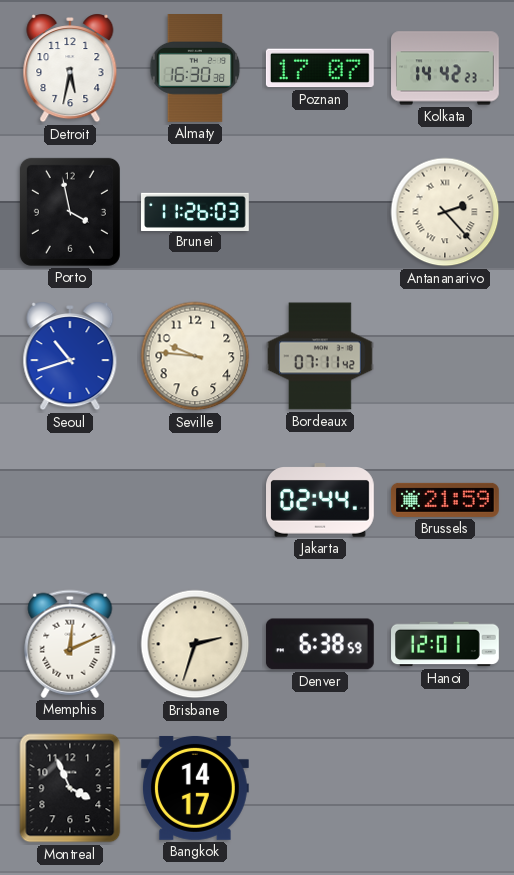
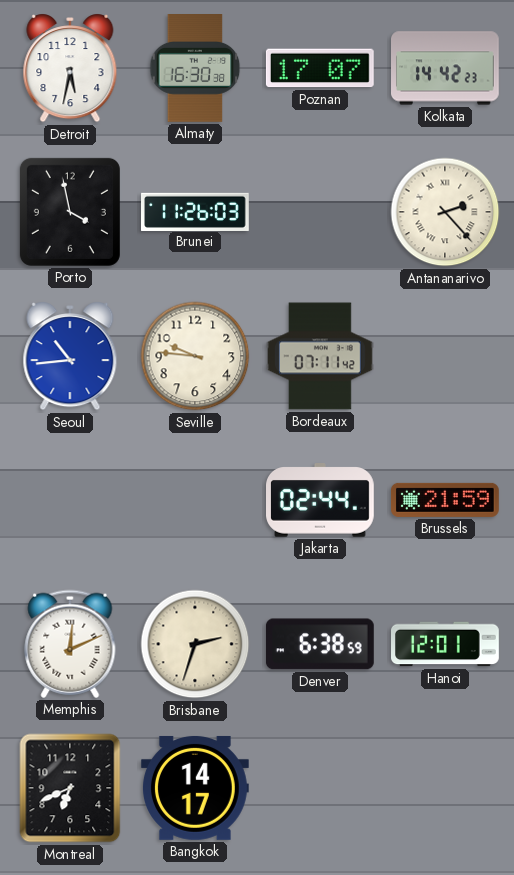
Seoul: 10:42 -> 10:44
Montreal: 3:56 -> 6:41
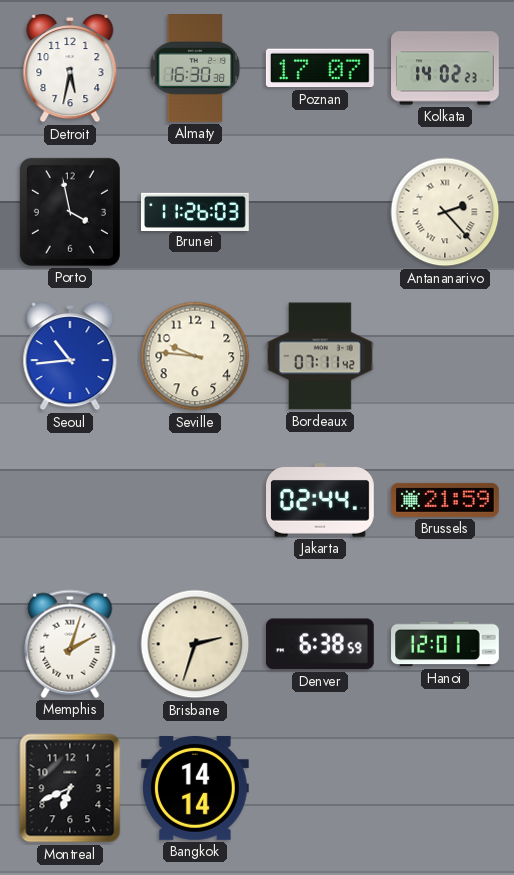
Kolkata: 14:42 -> 14:02
Memphis: 12:11 -> 2:03
Bangkok: 14:17 -> 14:14
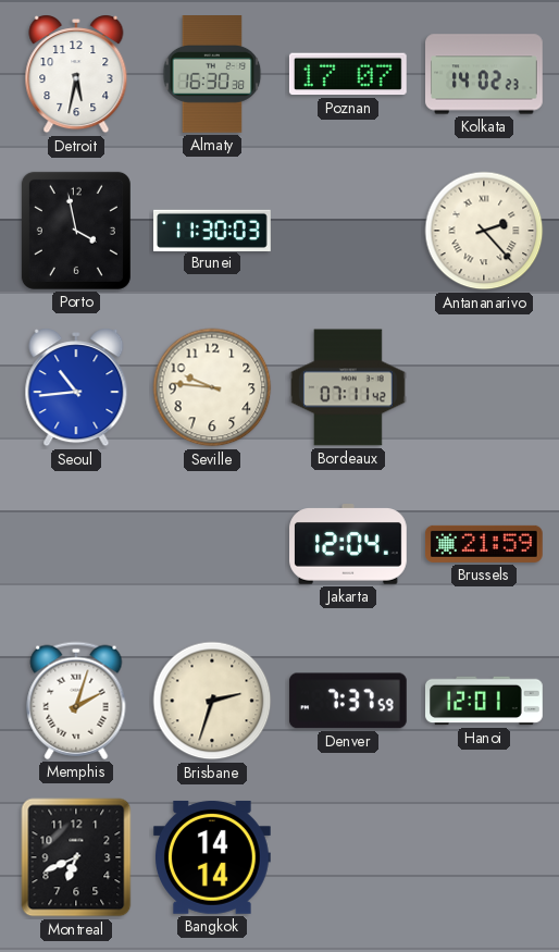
Brunei: 11:26 -> 11:30
Jakarta: 02:44 -> 12:04
Denver: 6:38 -> 7:37
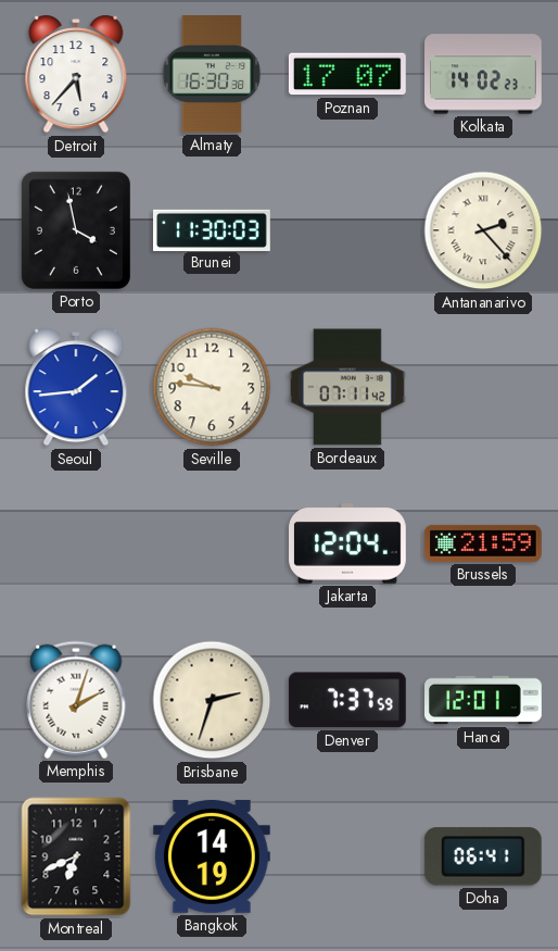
Detroit: 5:32 -> 5:37
Seoul: 10:44 -> 1:44
Bangkok: 14:14 -> 14:19
Doha: none -> 06:41
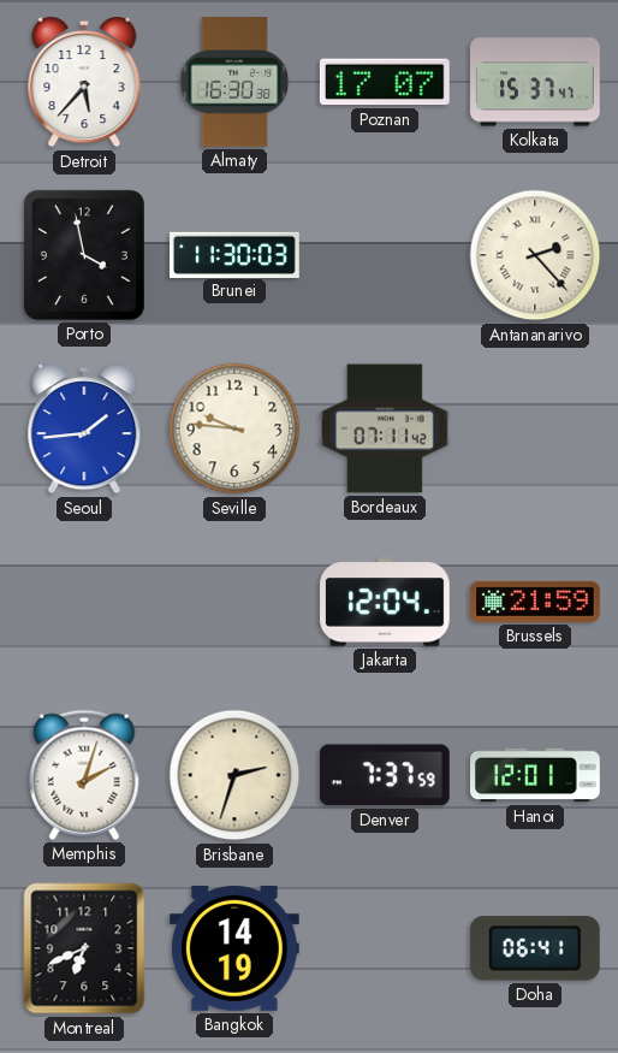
Kolkata: 14:02 -> 15:37
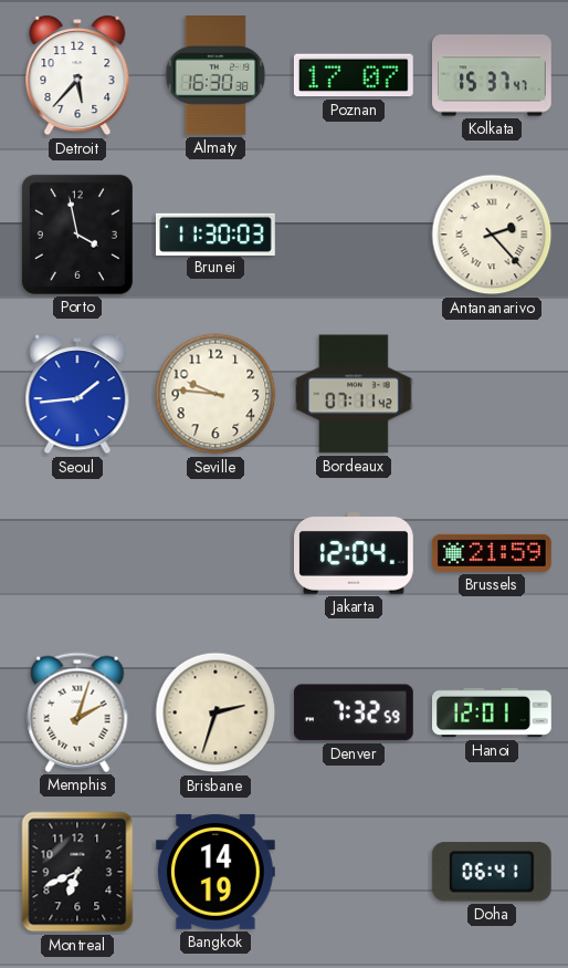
Denver: 7:37 -> 7:32
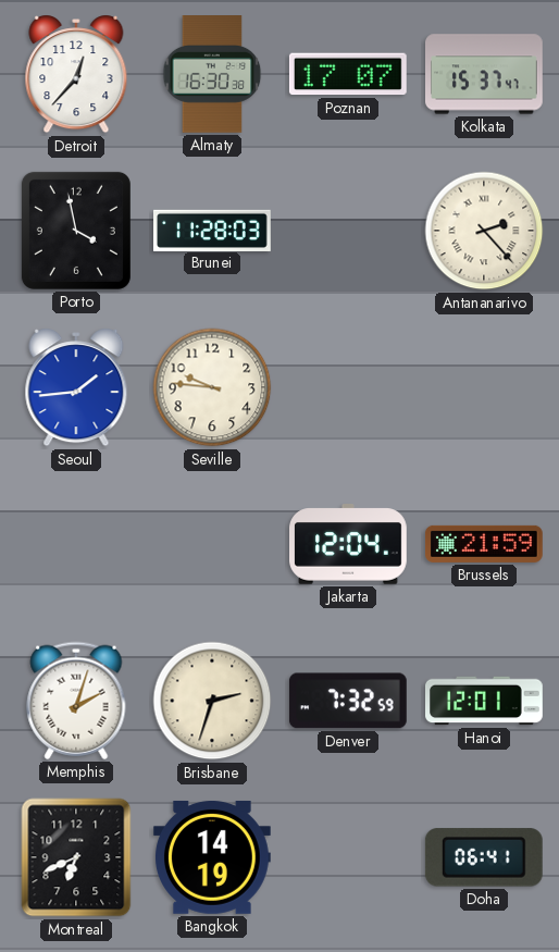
Detroit: 5:37 -> 12:37
Brunei: 11:30 -> 11:28
Bordeaux: 07:11 -> none
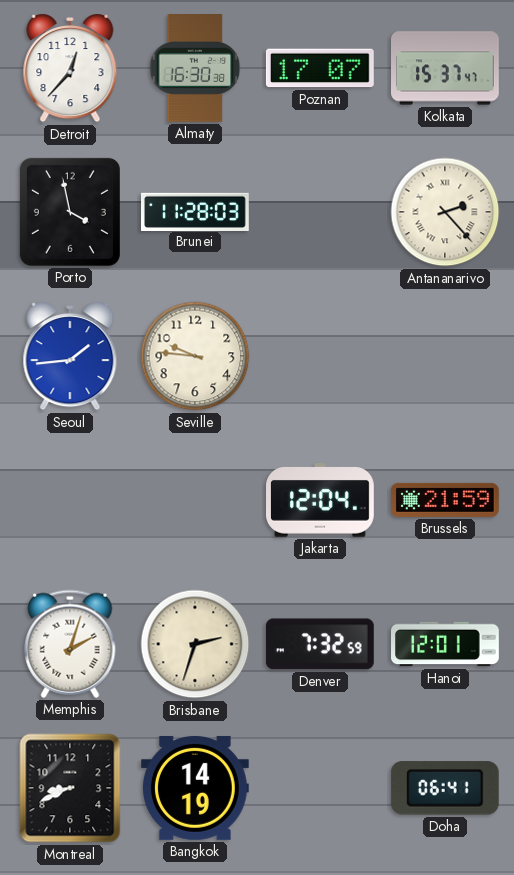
Montreal: 6:41 -> 8:41
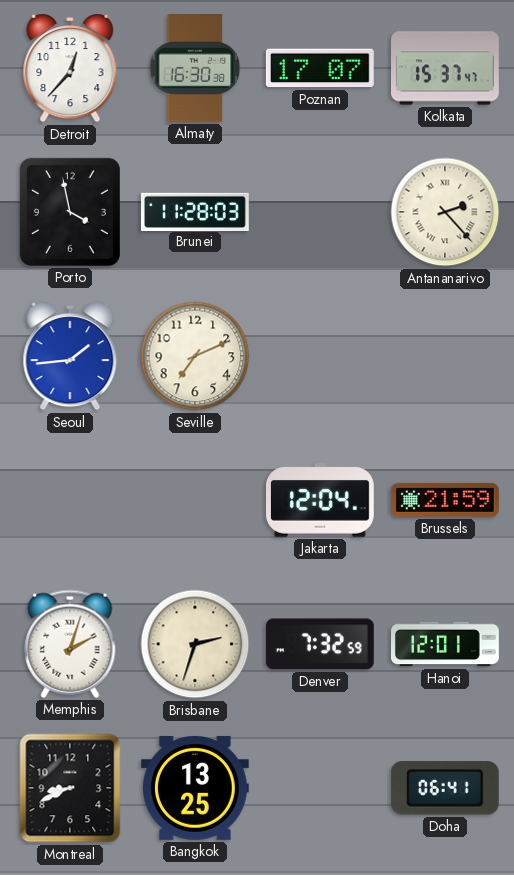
Seville: 9:46 -> 7:11
Bangkok: 14:19 -> 13:25
